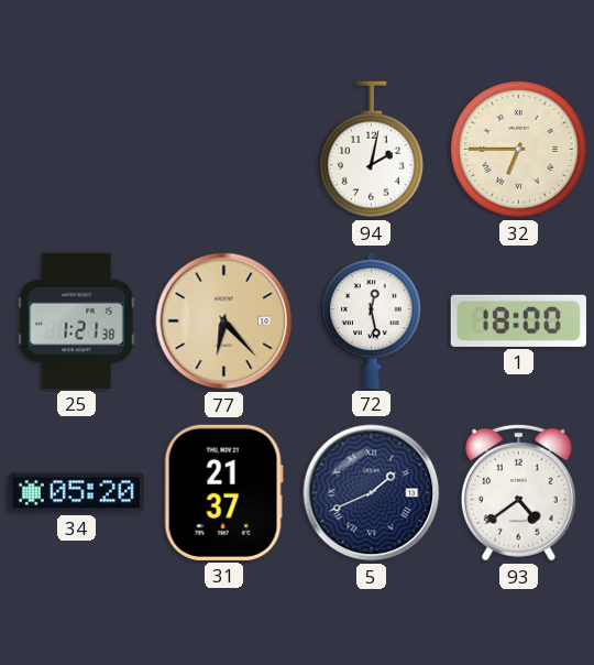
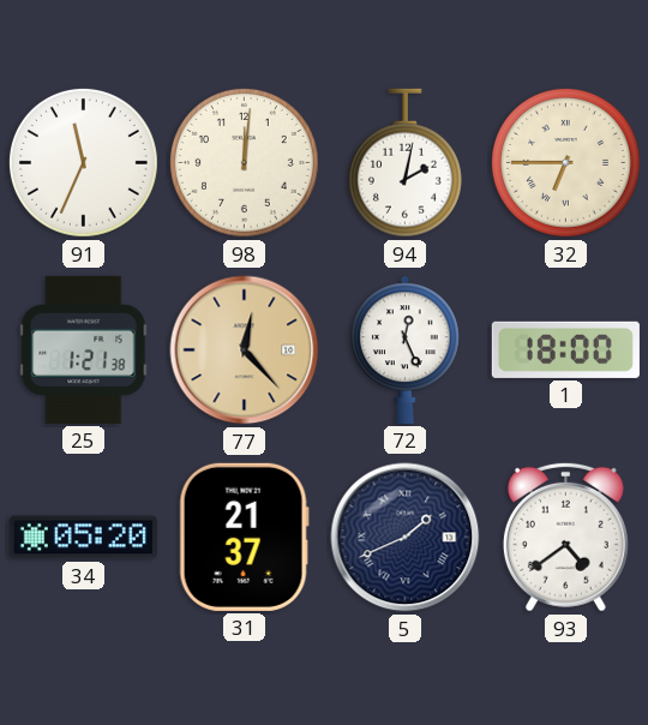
91: none -> 11:34
98: none -> 12:01
77: 6:23 -> 12:23
72: 12:28 -> 12:26
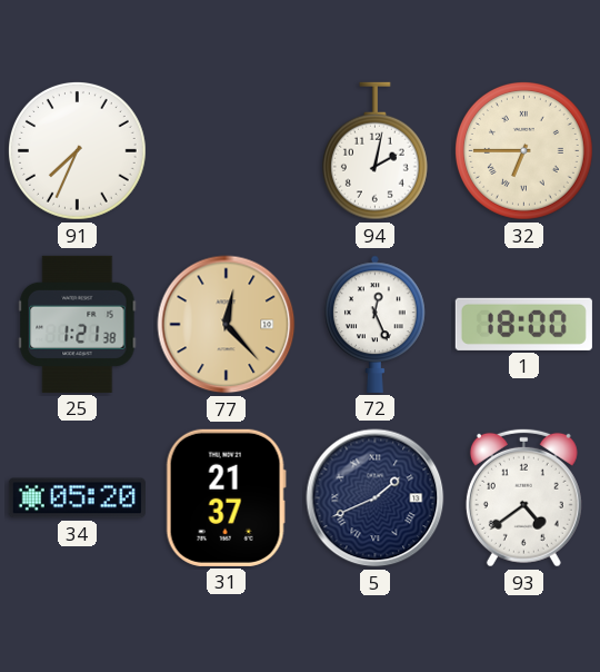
91: 11:34 -> 7:34
98: 12:01 -> none
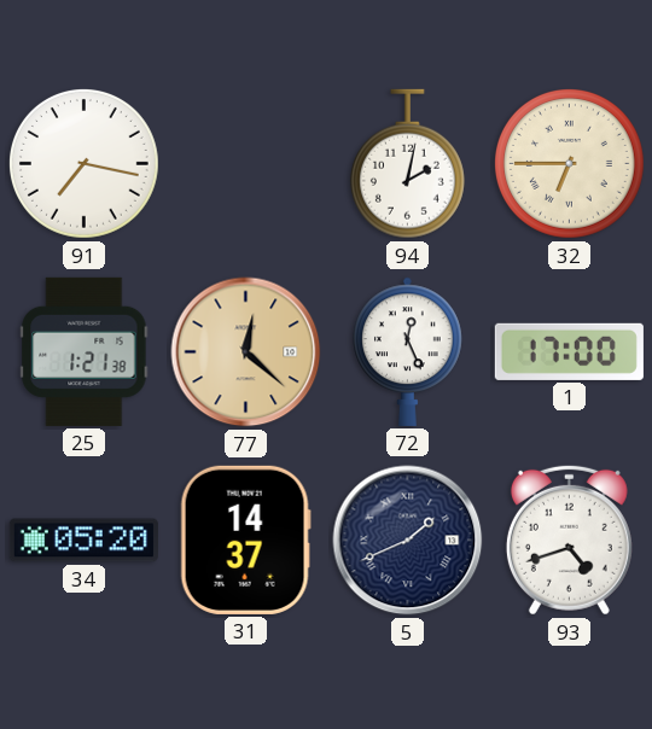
91: 7:34 -> 7:17
77: 12:23 -> 12:22
1: 18:00 -> 17:00
31: 21:37 -> 14:37
93: 4:39 -> 4:42
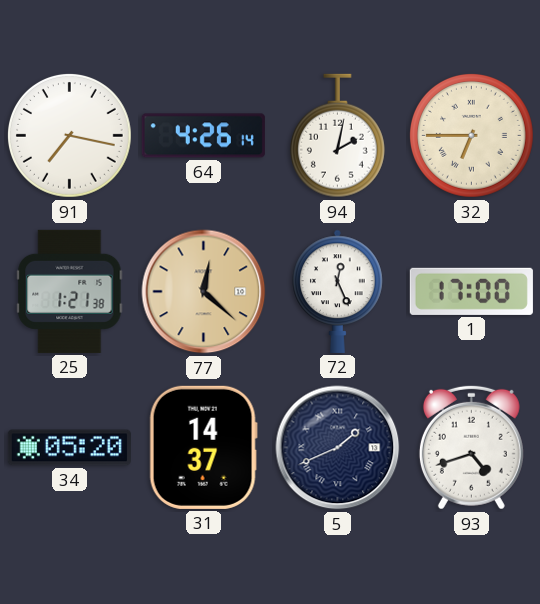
64: none -> 4:26
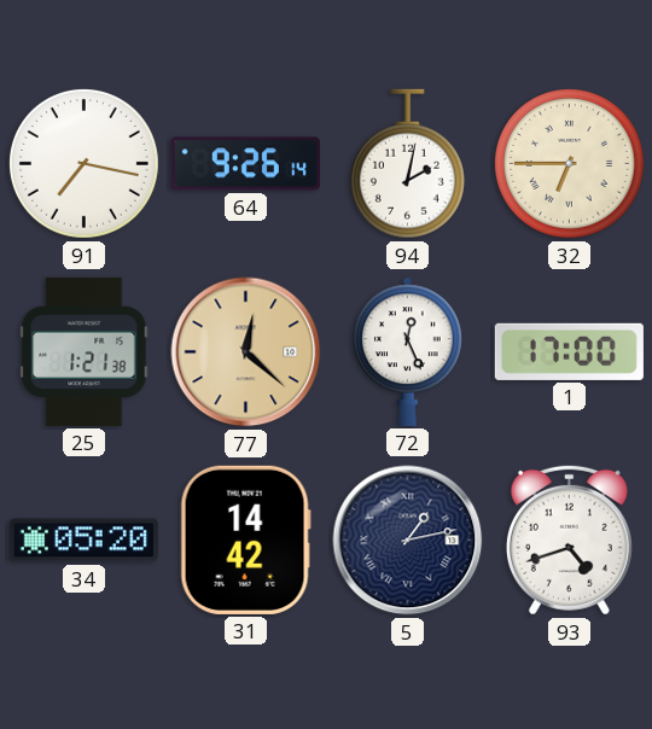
64: 4:26 -> 9:26
31: 14:37 -> 14:42
5: 1:41 -> 1:13
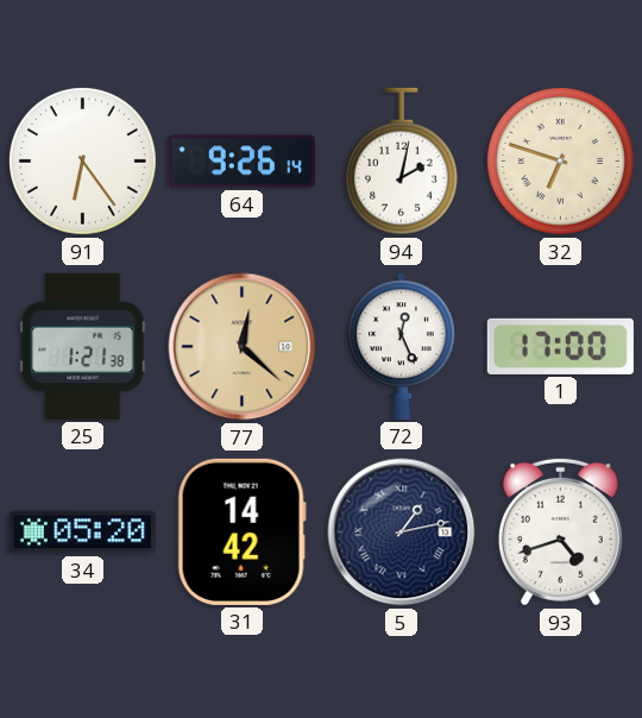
91: 7:17 -> 6:24
32: 6:45 -> 6:48
